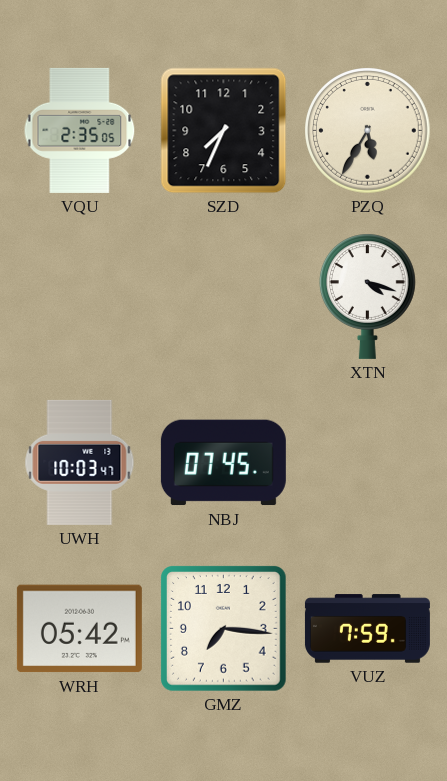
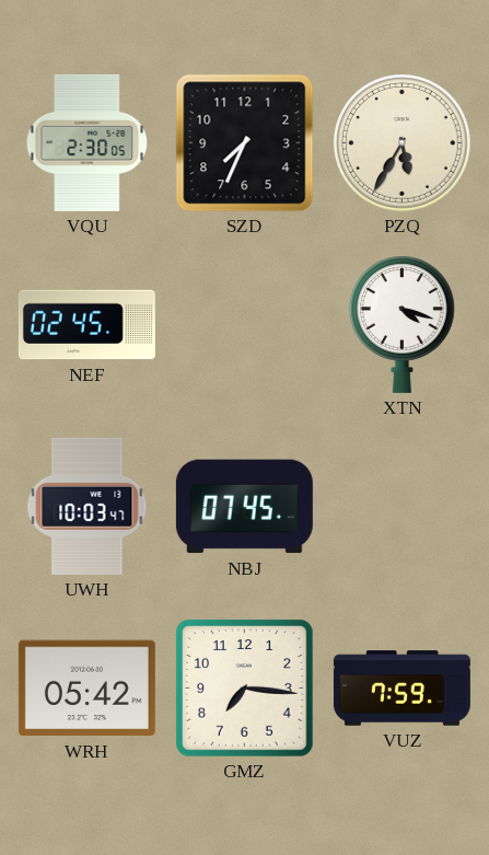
VQU: 2:35 -> 2:30
NEF: none -> 02:45
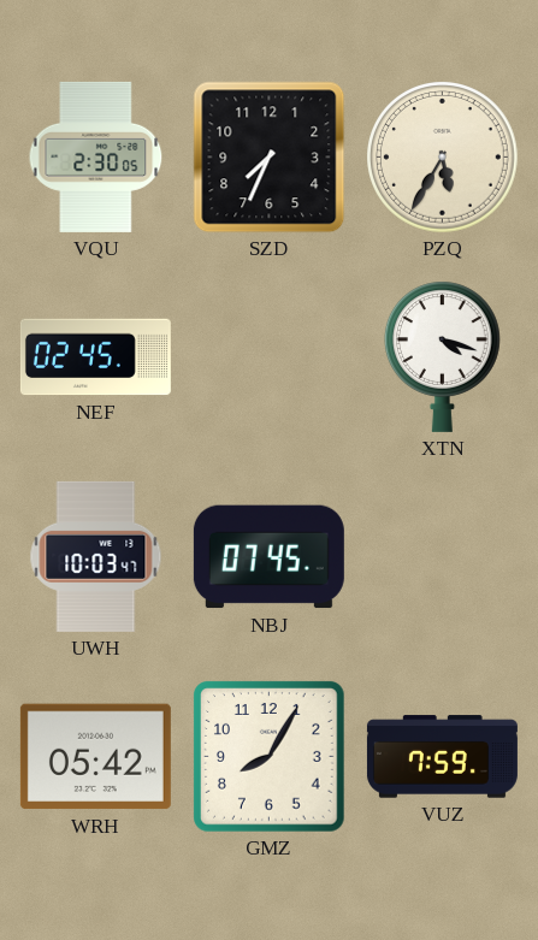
GMZ: 7:16 -> 8:05
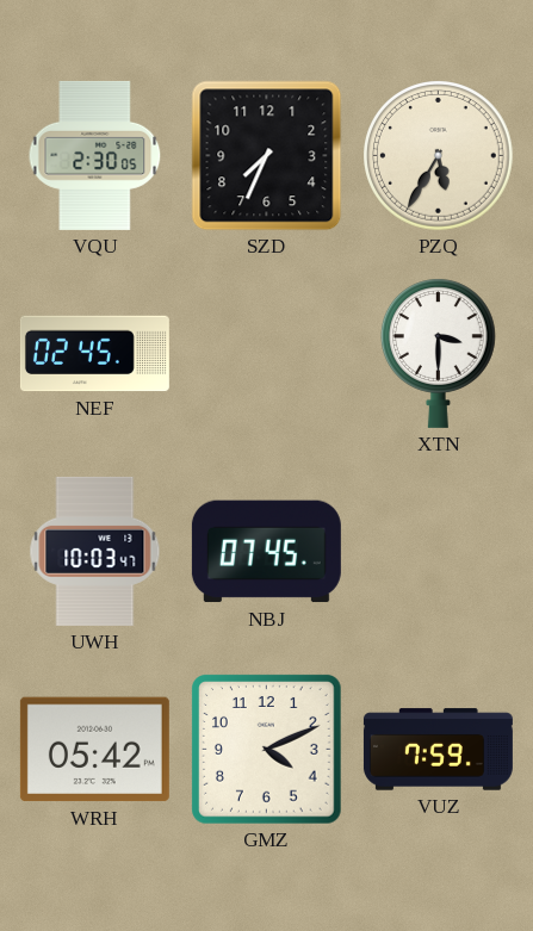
XTN: 4:18 -> 3:30
GMZ: 8:05 -> 4:11
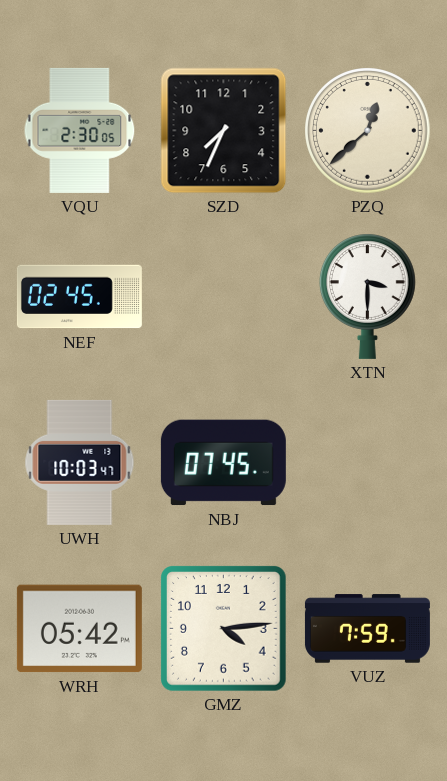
PZQ: 5:35 -> 12:38
GMZ: 4:11 -> 4:14
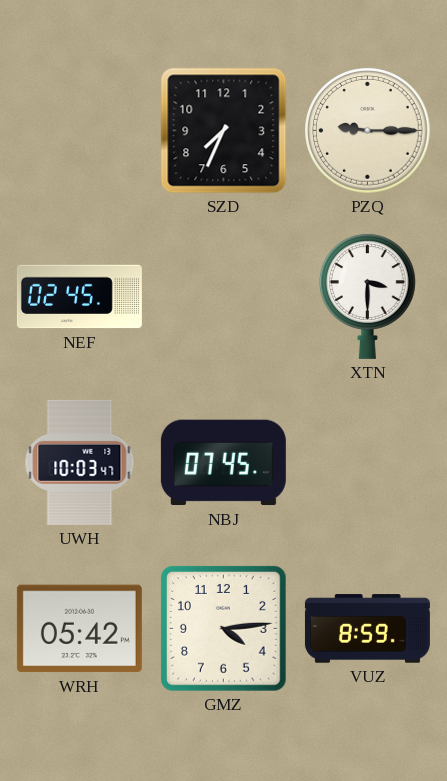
VQU: 2:30 -> none
PZQ: 12:38 -> 9:15
VUZ: 7:59 -> 8:59
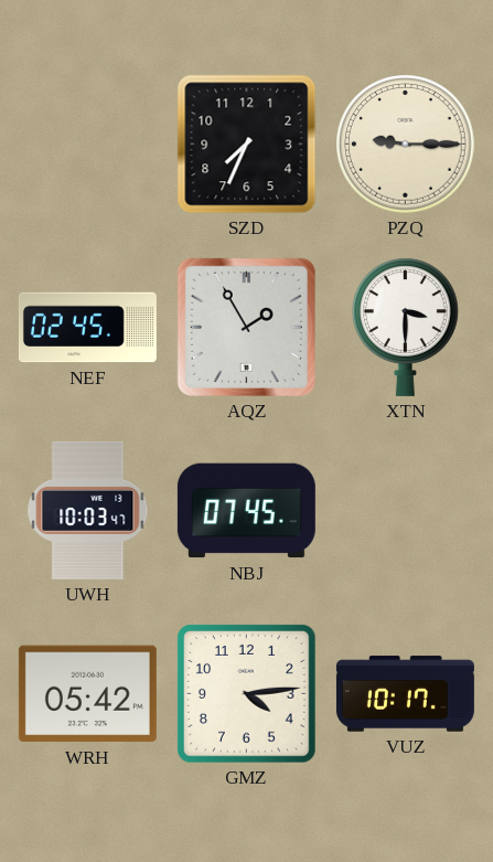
AQZ: none -> 1:55
VUZ: 8:59 -> 10:17
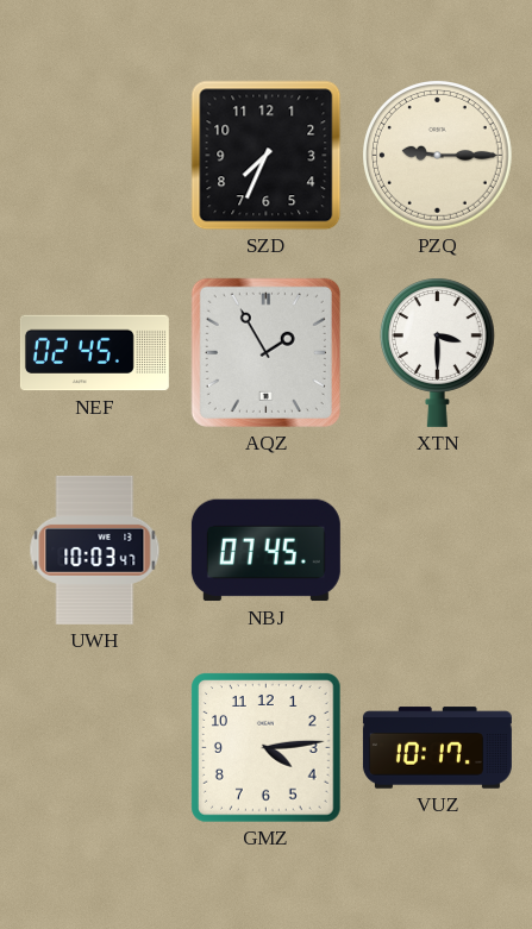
WRH: 05:42 -> none
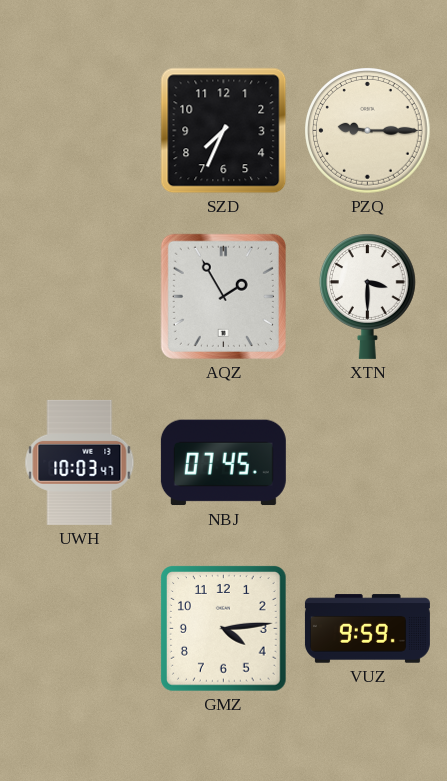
NEF: 02:45 -> none
VUZ: 10:17 -> 9:59
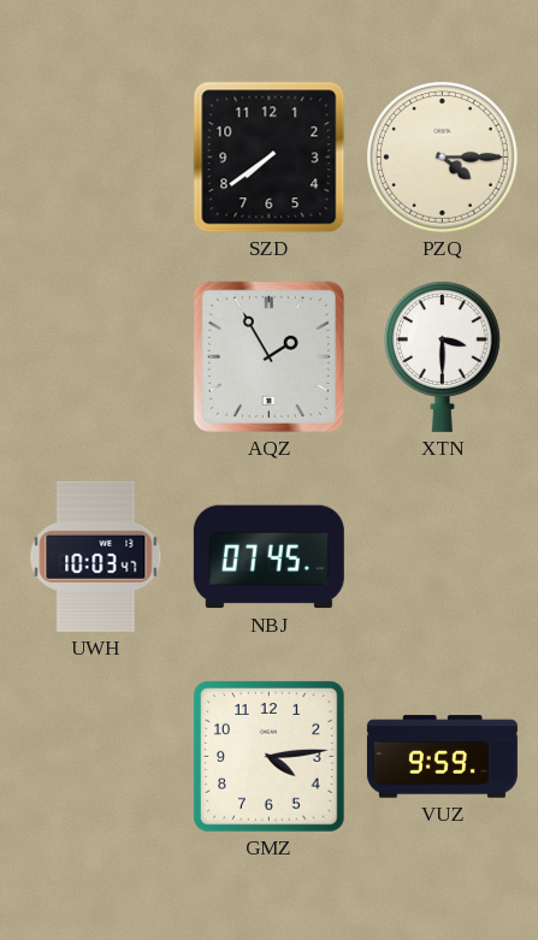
SZD: 7:34 -> 7:39
PZQ: 9:15 -> 4:15
